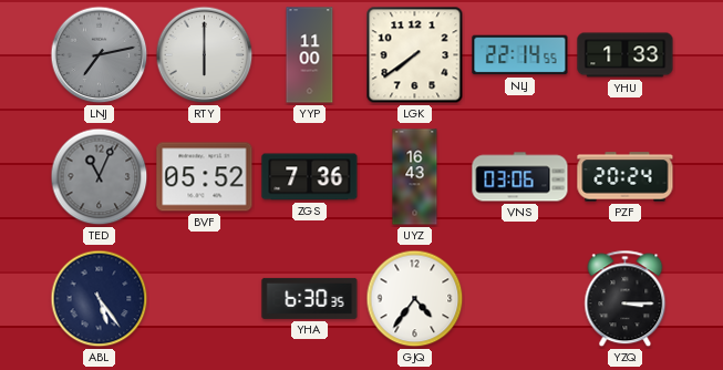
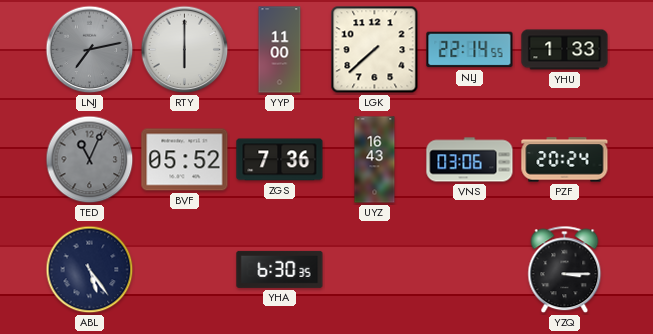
LGK: 7:39 -> 7:38
GJQ: 4:36 -> none
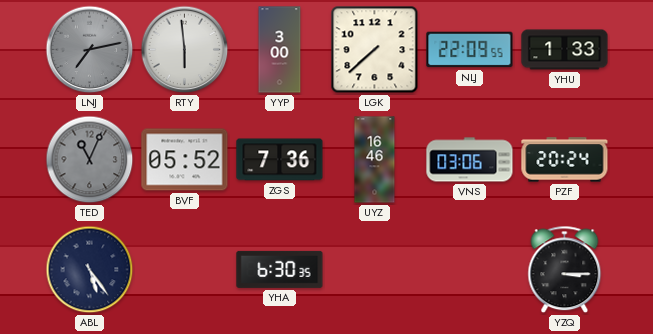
RTY: 6:00 -> 5:59
YYP: 11:00 -> 3:00
NLJ: 22:14 -> 22:09
UYZ: 16:43 -> 16:46
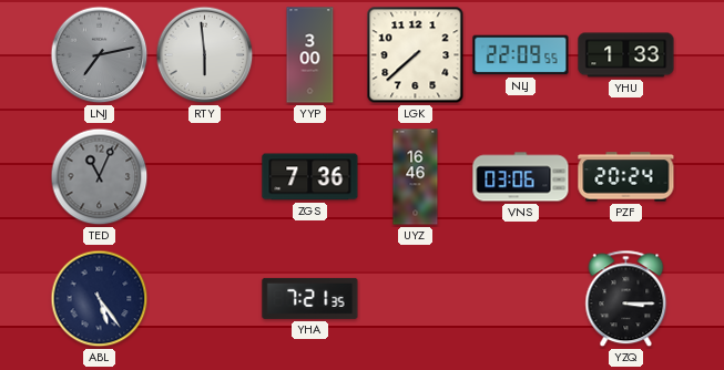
BVF: 05:52 -> none
YHA: 6:30 -> 7:21
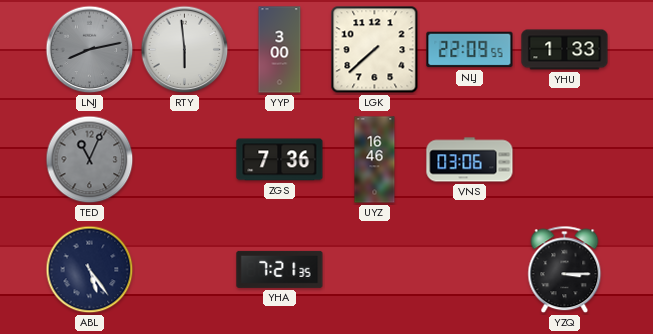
LNJ: 7:13 -> 8:13
PZF: 20:24 -> none
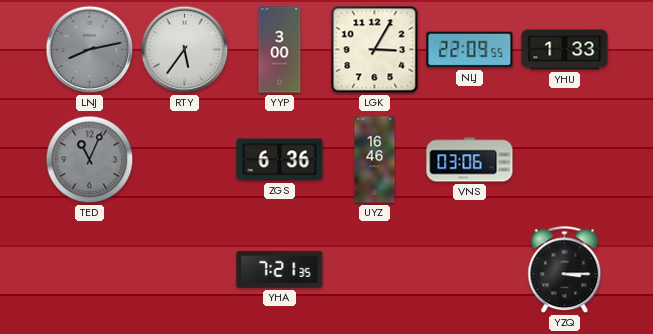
RTY: 5:59 -> 5:36
LGK: 7:38 -> 3:05
ZGS: 7:36 -> 6:36
ABL: 5:24 -> none
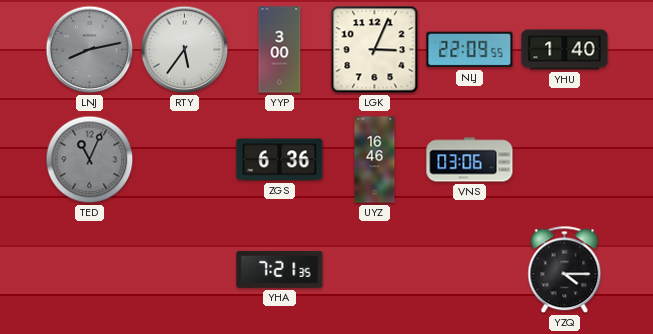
LGK: 3:05 -> 3:04
YHU: 1:33 -> 1:40
YZQ: 3:15 -> 4:15
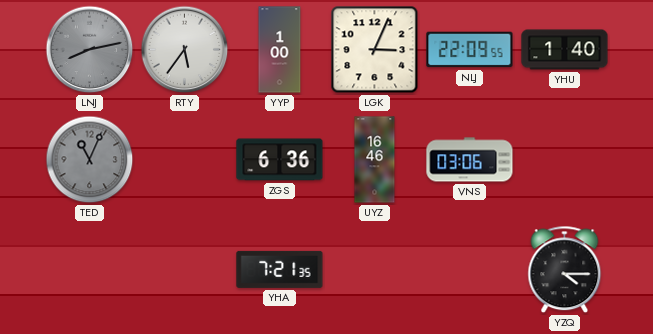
YYP: 3:00 -> 1:00
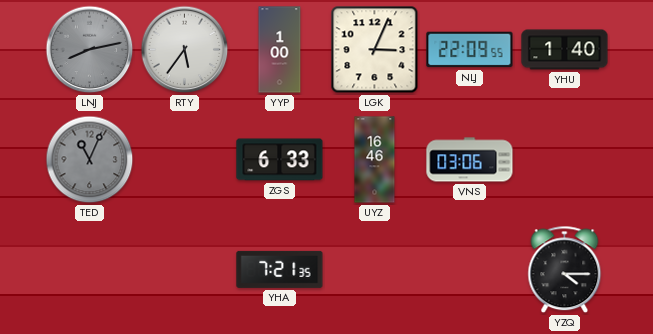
ZGS: 6:36 -> 6:33
